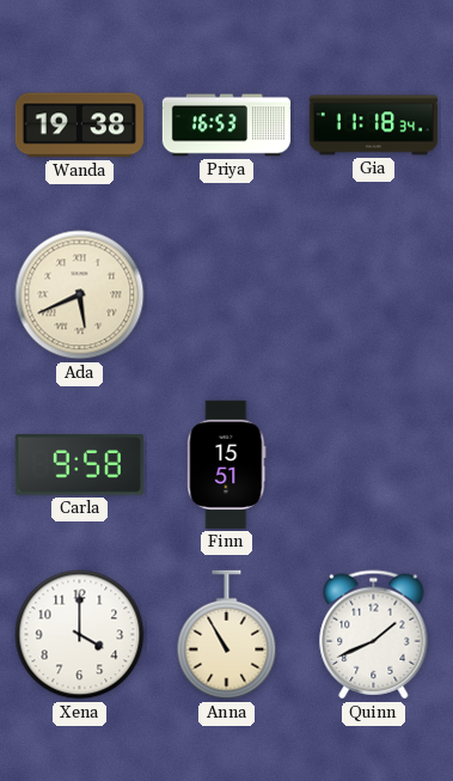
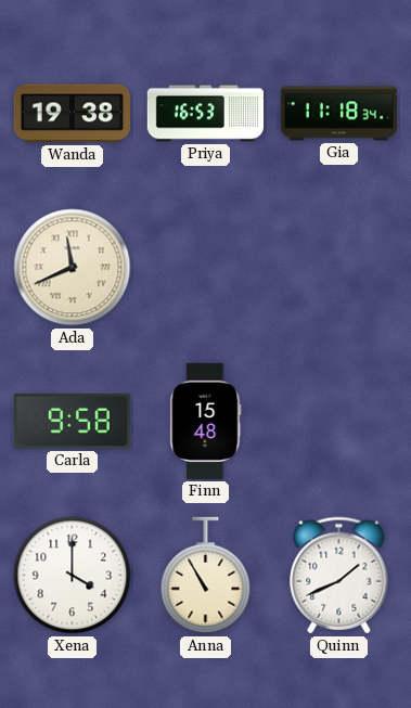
Ada: 5:41 -> 11:41
Finn: 15:51 -> 15:48
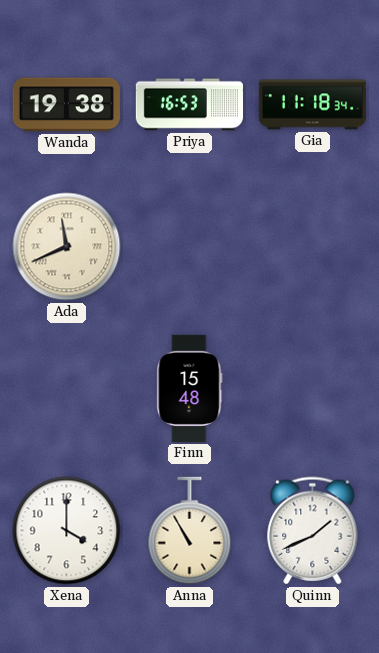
Carla: 9:58 -> none
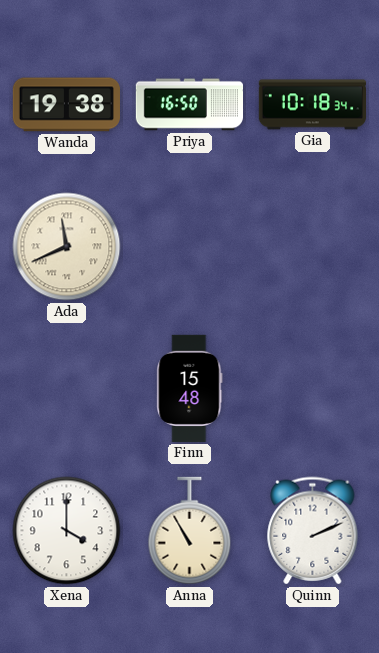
Priya: 16:53 -> 16:50
Gia: 11:18 -> 10:18
Quinn: 1:41 -> 2:11
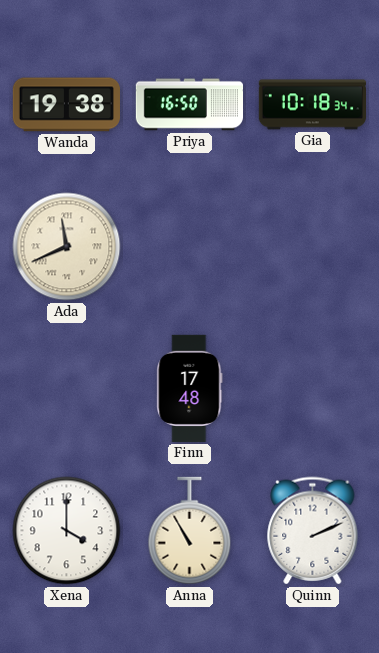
Finn: 15:48 -> 17:48
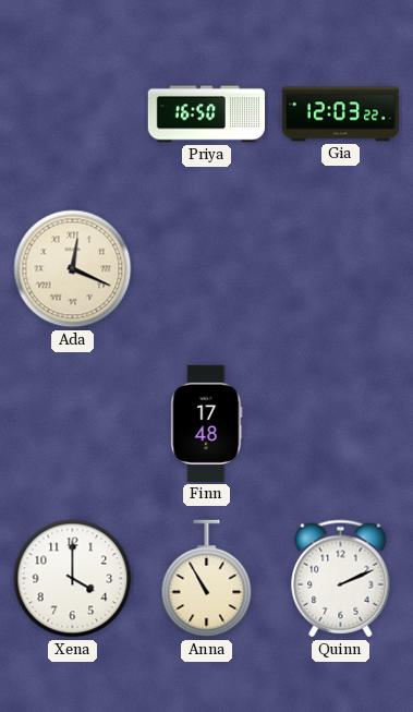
Wanda: 19:38 -> none
Gia: 10:18 -> 12:03
Ada: 11:41 -> 12:19
